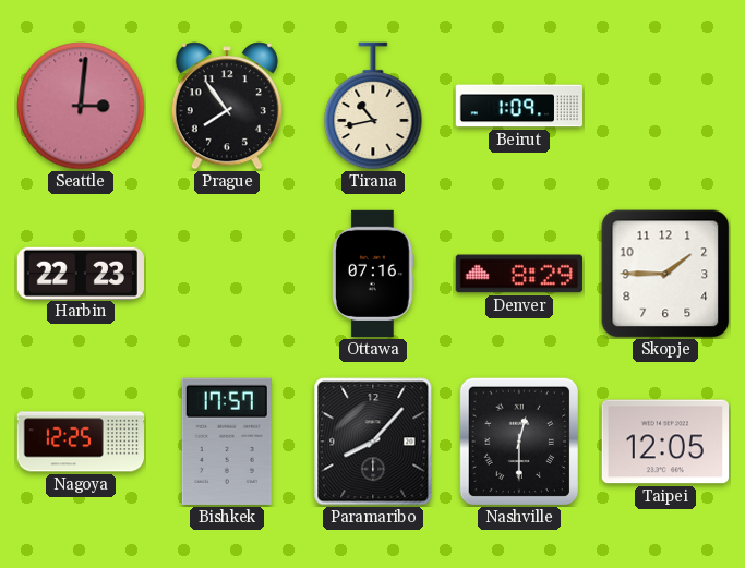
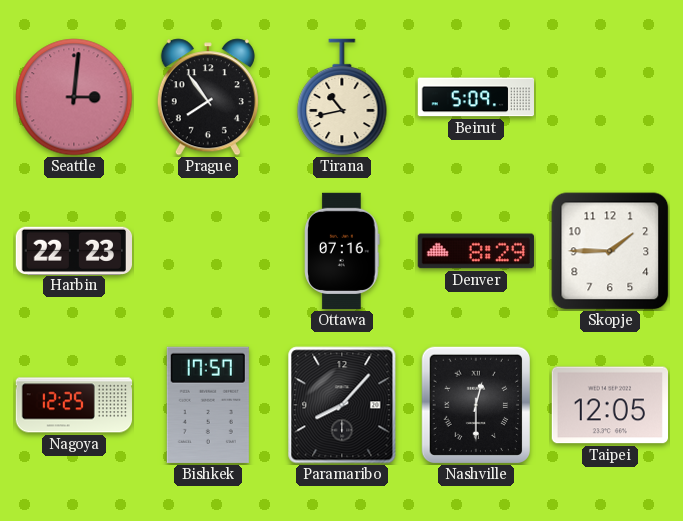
Beirut: 1:09 -> 5:09
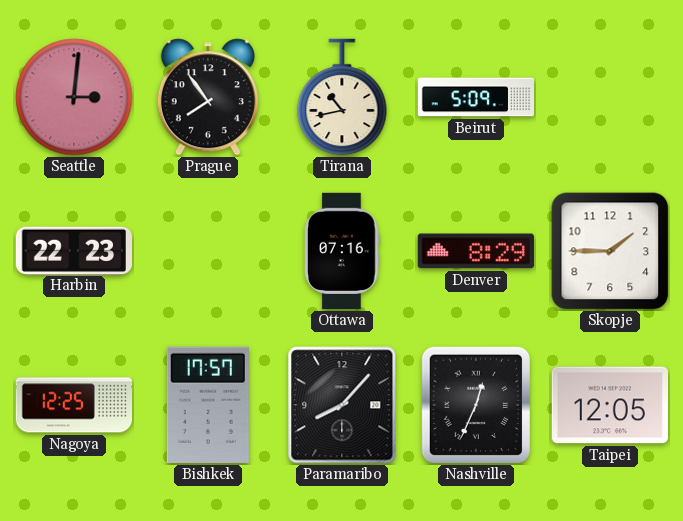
Nashville: 12:30 -> 12:34
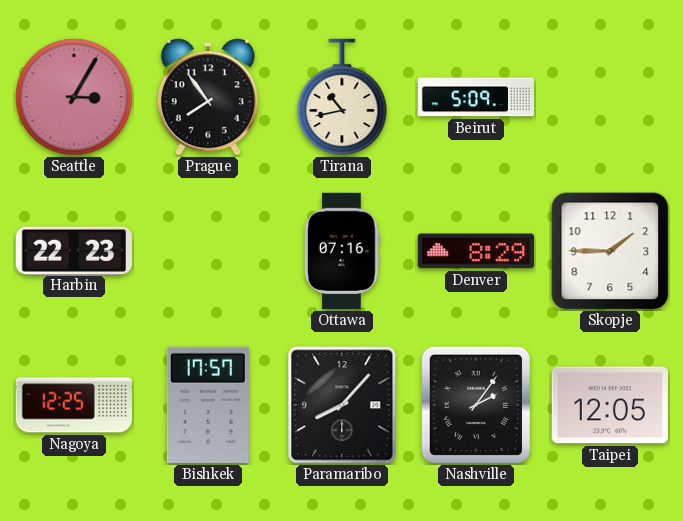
Seattle: 3:01 -> 3:05
Nashville: 12:34 -> 2:06
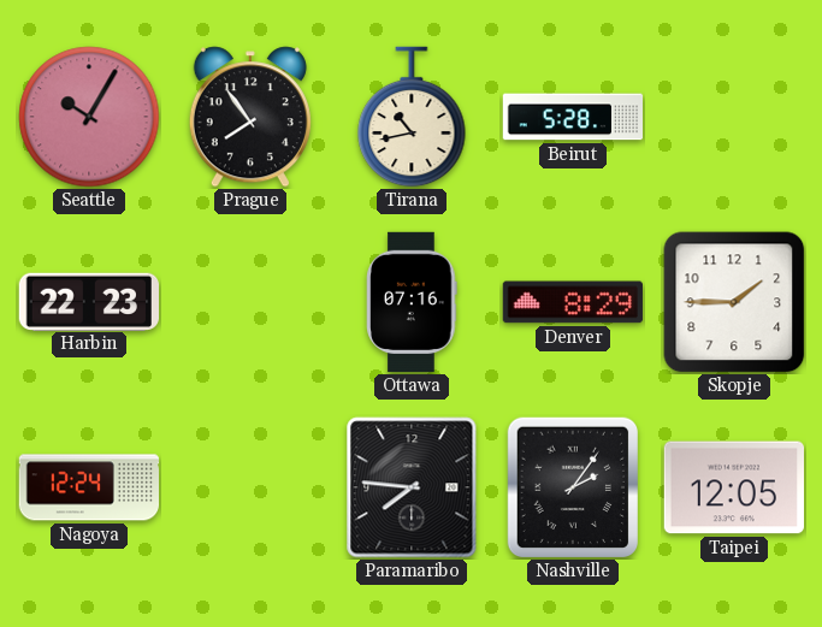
Seattle: 3:05 -> 10:05
Beirut: 5:09 -> 5:28
Nagoya: 12:25 -> 12:24
Bishkek: 17:57 -> none
Paramaribo: 8:07 -> 7:46
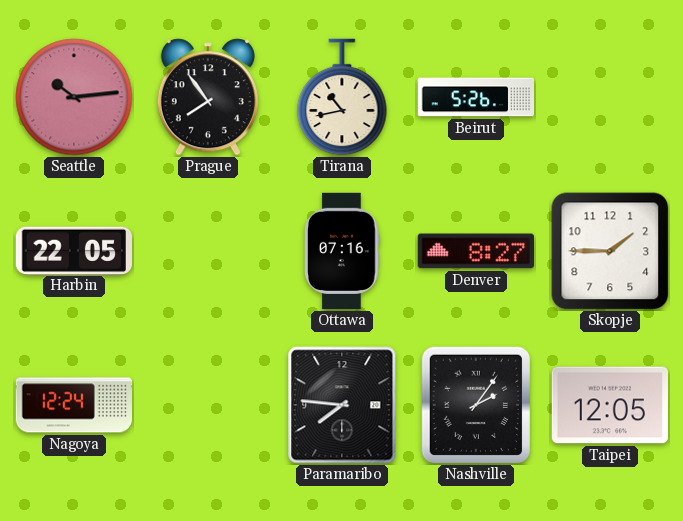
Seattle: 10:05 -> 10:14
Beirut: 5:28 -> 5:26
Harbin: 22:23 -> 22:05
Denver: 8:29 -> 8:27
